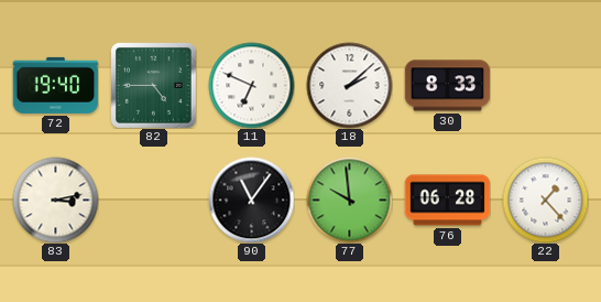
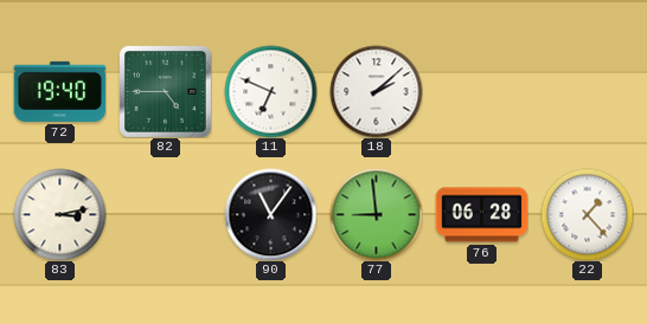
30: 8:33 -> none
77: 9:59 -> 8:59
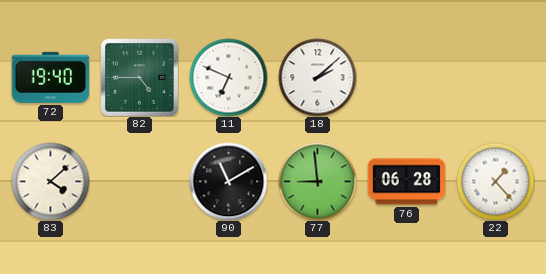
83: 3:13 -> 4:08
90: 11:06 -> 11:10
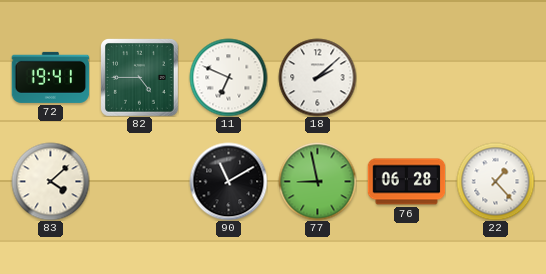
72: 19:40 -> 19:41
77: 8:59 -> 8:58
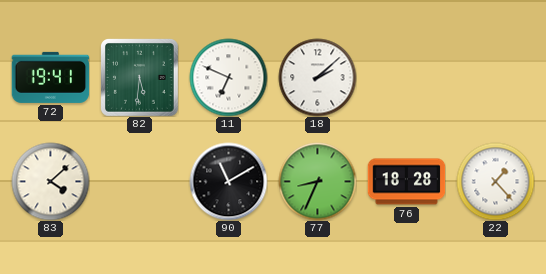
82: 4:45 -> 5:31
77: 8:58 -> 8:34
76: 06:28 -> 18:28
